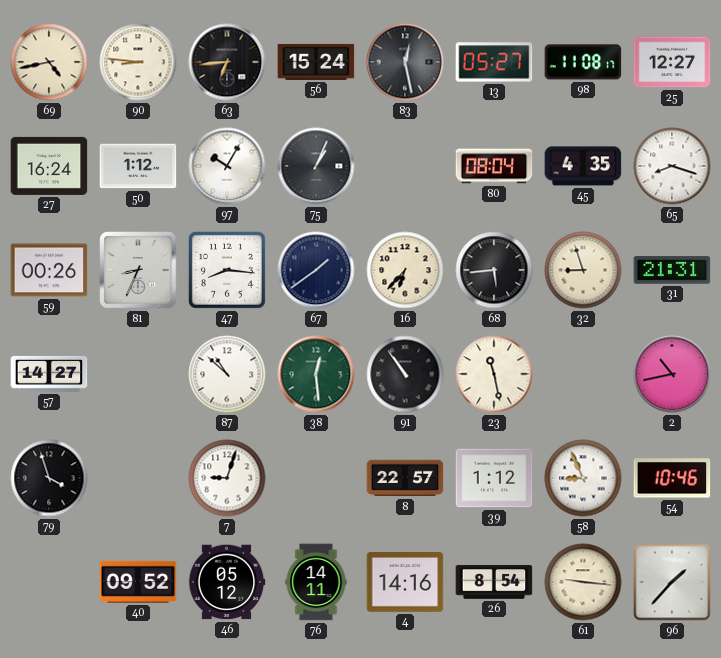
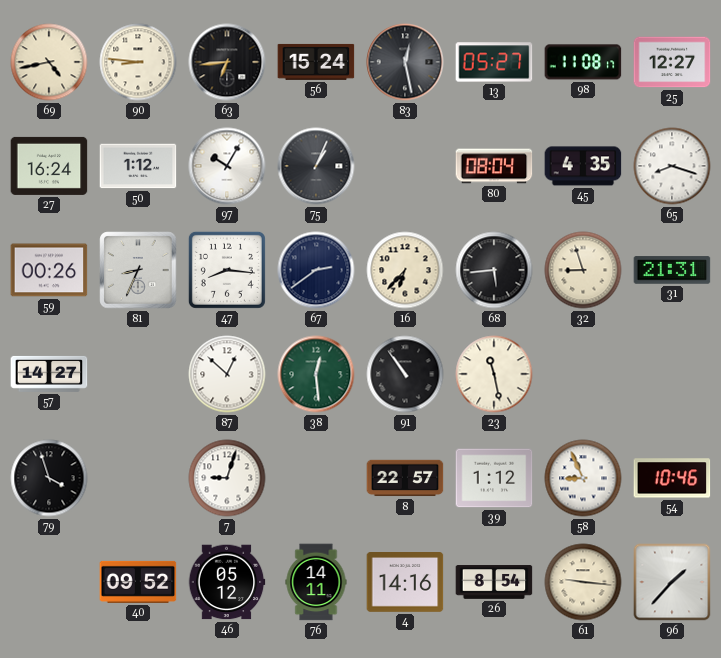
67: 1:39 -> 2:39
87: 10:52 -> 12:52
2: 10:43 -> none
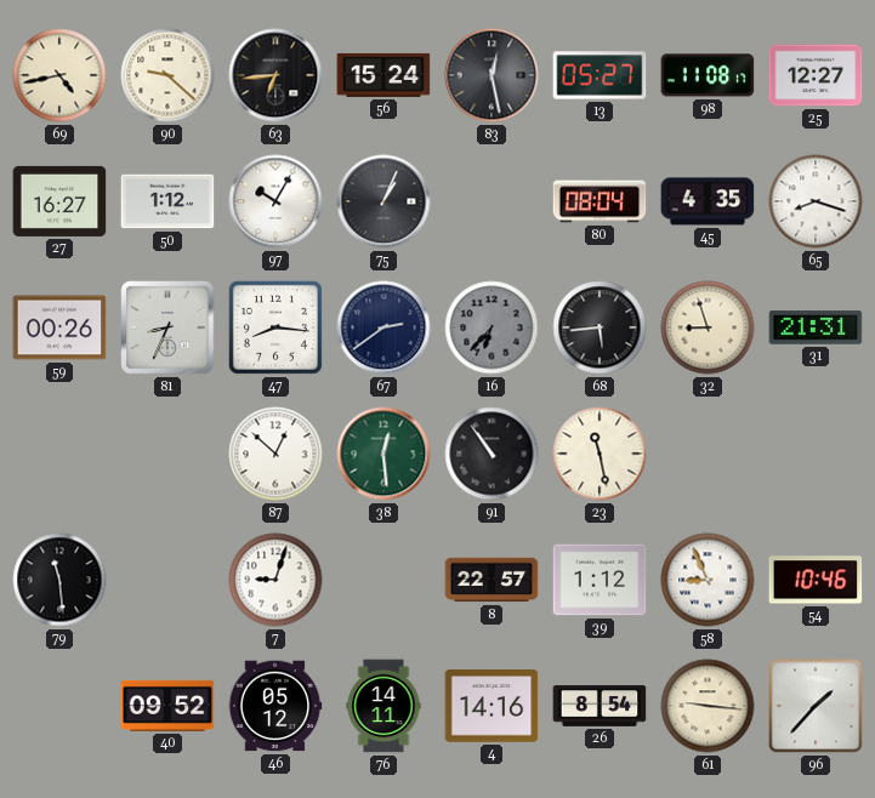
90: 8:46 -> 9:22
27: 16:24 -> 16:27
16 dial: cream -> grey
57: 14:27 -> none
79: 3:57 -> 11:29
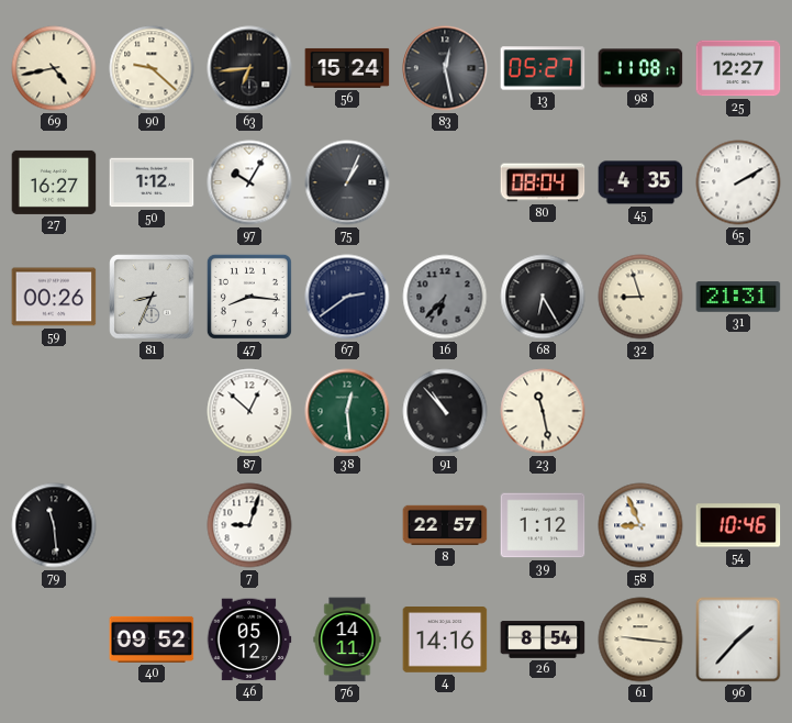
65: 8:18 -> 2:10
68: 5:44 -> 6:25
91: 10:54 -> 10:53
